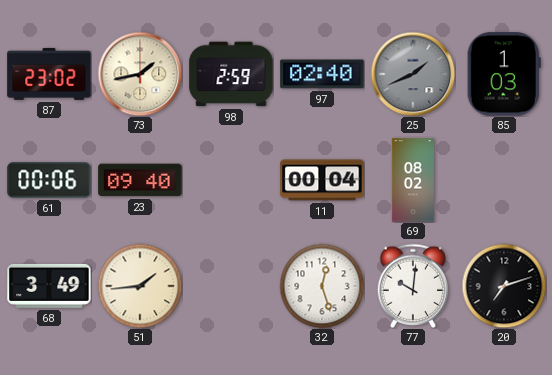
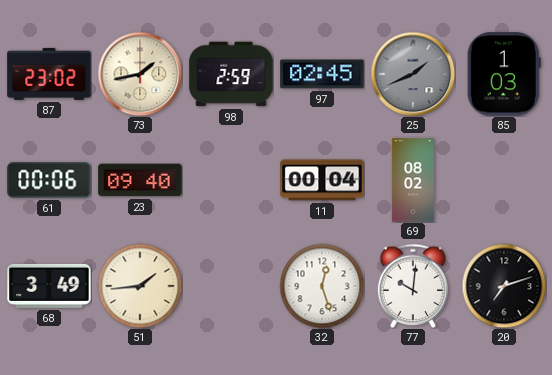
97: 02:40 -> 02:45
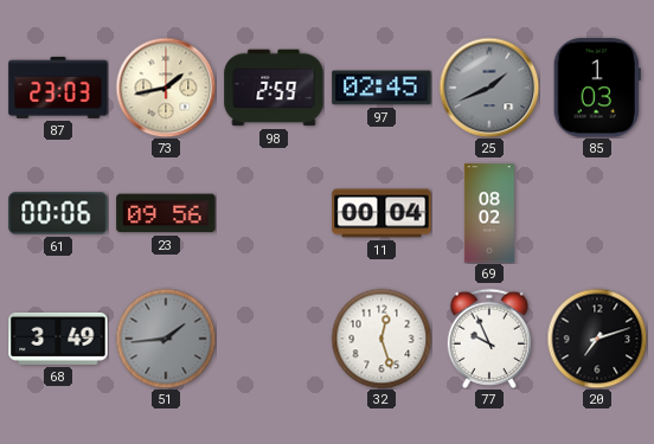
87: 23:02 -> 23:03
23: 09:40 -> 09:56
51 dial: cream -> grey
77: 10:01 -> 9:56
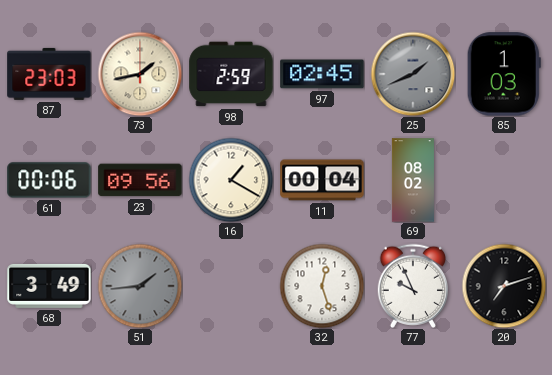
16: none -> 1:20
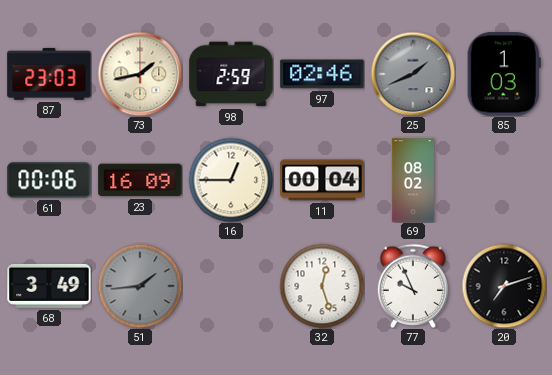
97: 02:45 -> 02:46
23: 09:56 -> 16:09
16: 1:20 -> 12:45
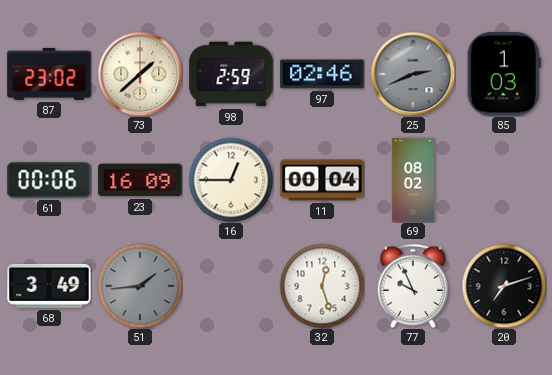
87: 23:03 -> 23:02
73: 1:43 -> 1:38
25: 1:41 -> 2:41
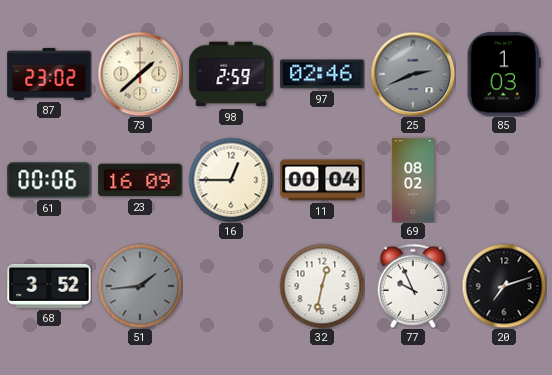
68: 3:49 -> 3:52
32: 12:27 -> 12:32
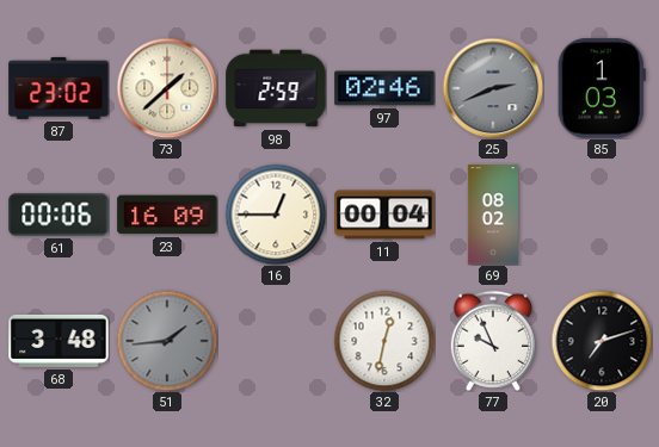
68: 3:52 -> 3:48
